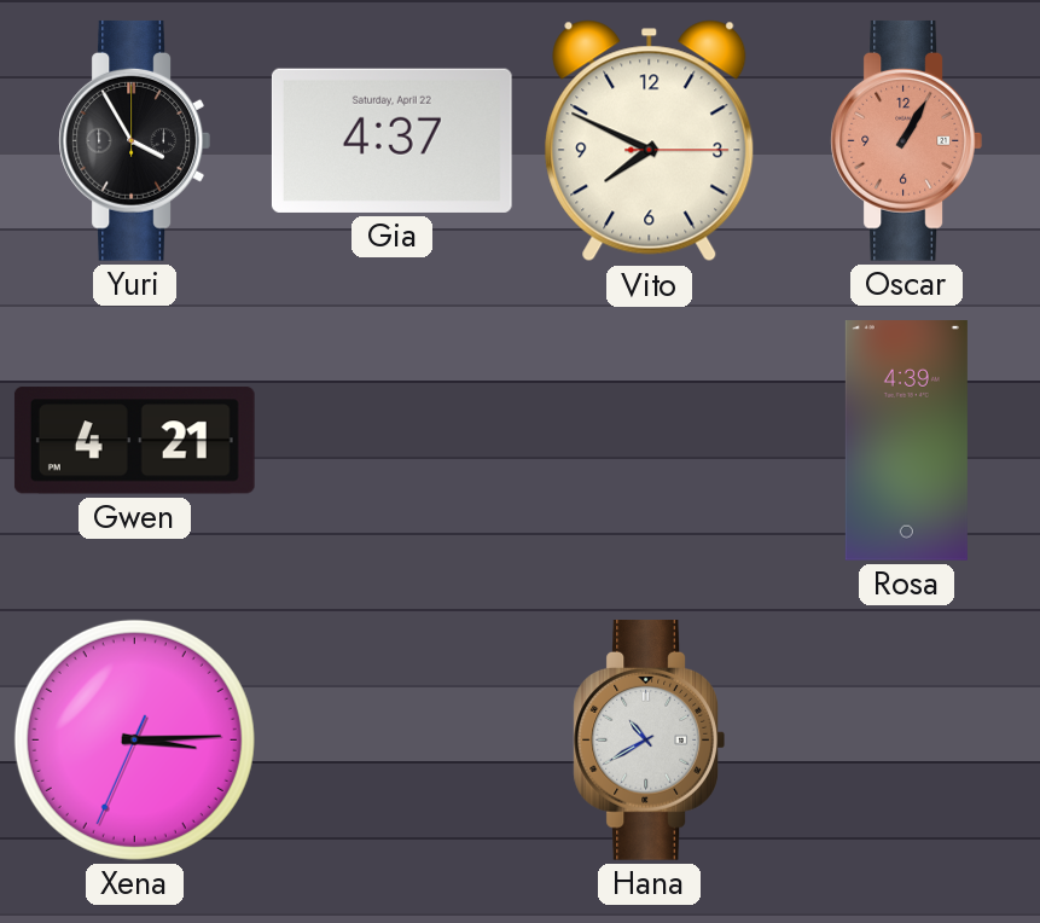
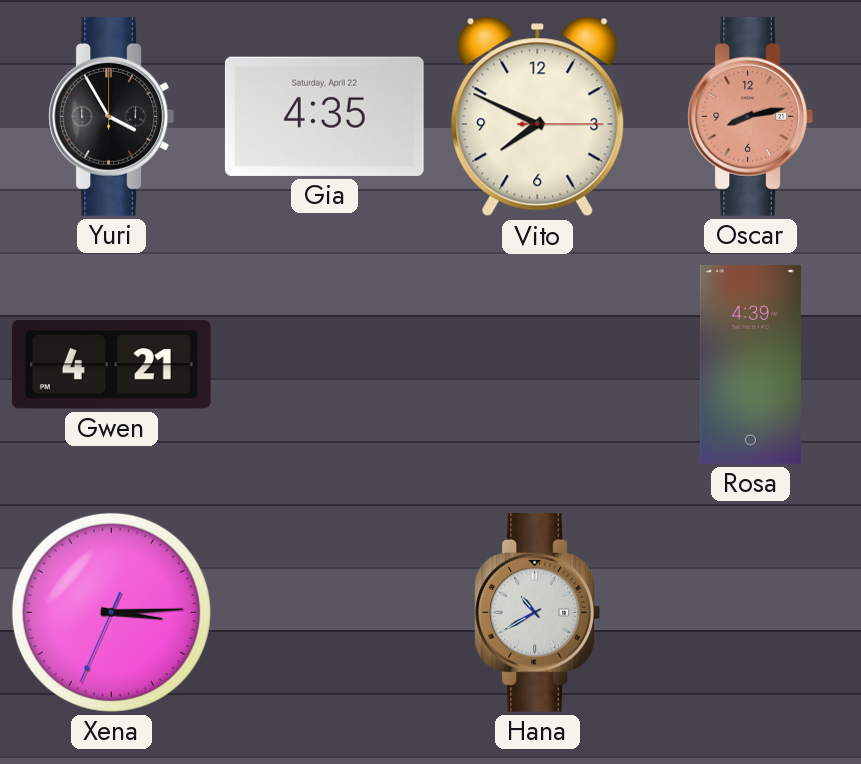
Gia: 4:37 -> 4:35
Oscar: 1:05 -> 8:13
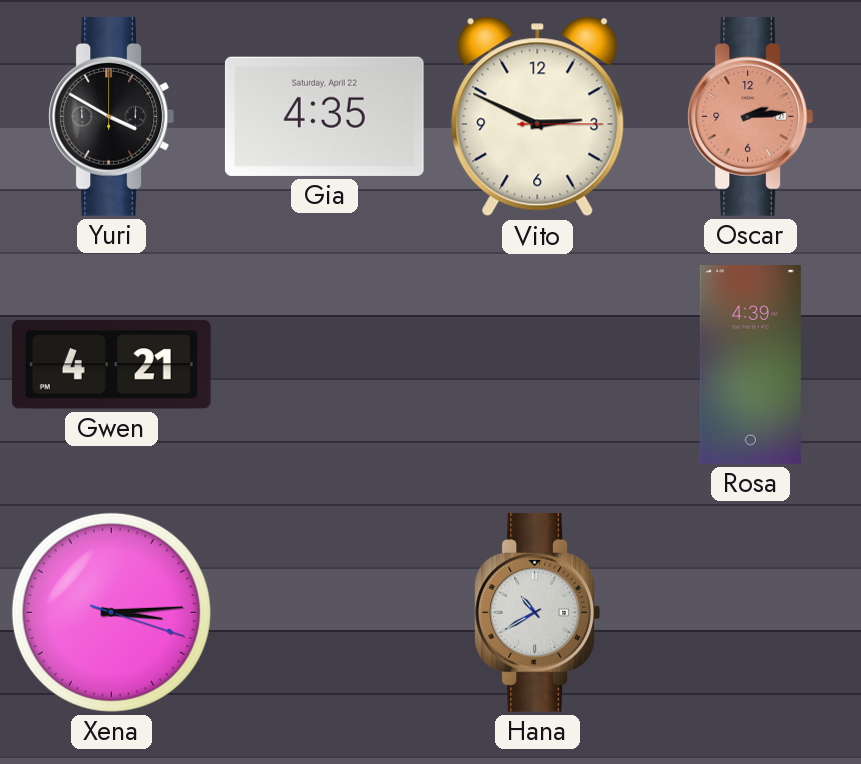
Yuri: 3:55 -> 3:50
Vito: 7:49 -> 2:49
Oscar: 8:13 -> 2:14
Xena: 3:14:34 -> 3:14:18
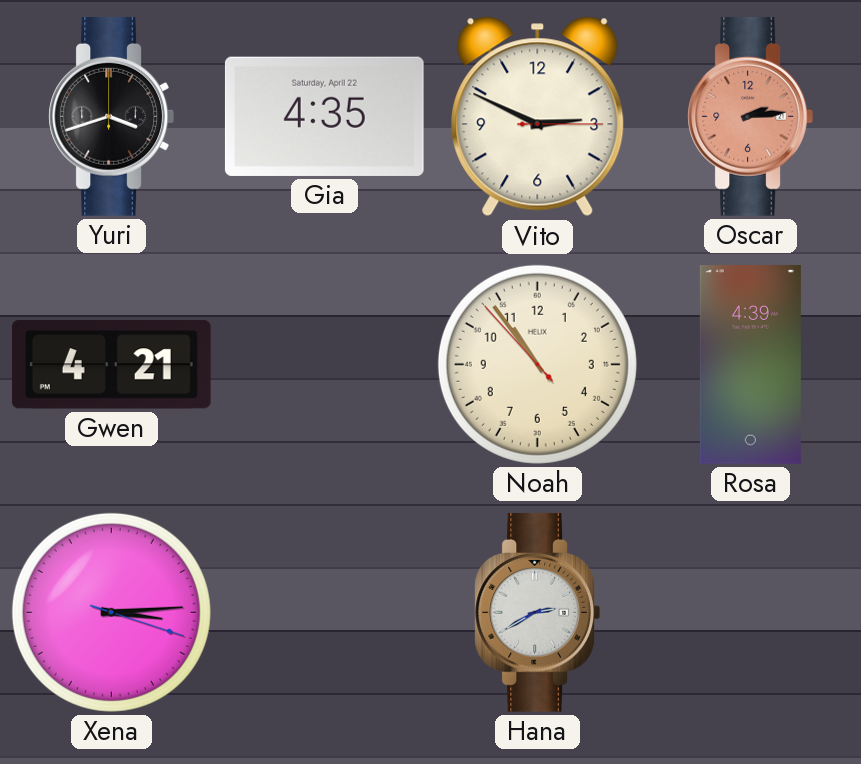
Yuri: 3:50 -> 3:42
Noah: none -> 10:53
Hana: 10:40 -> 2:40
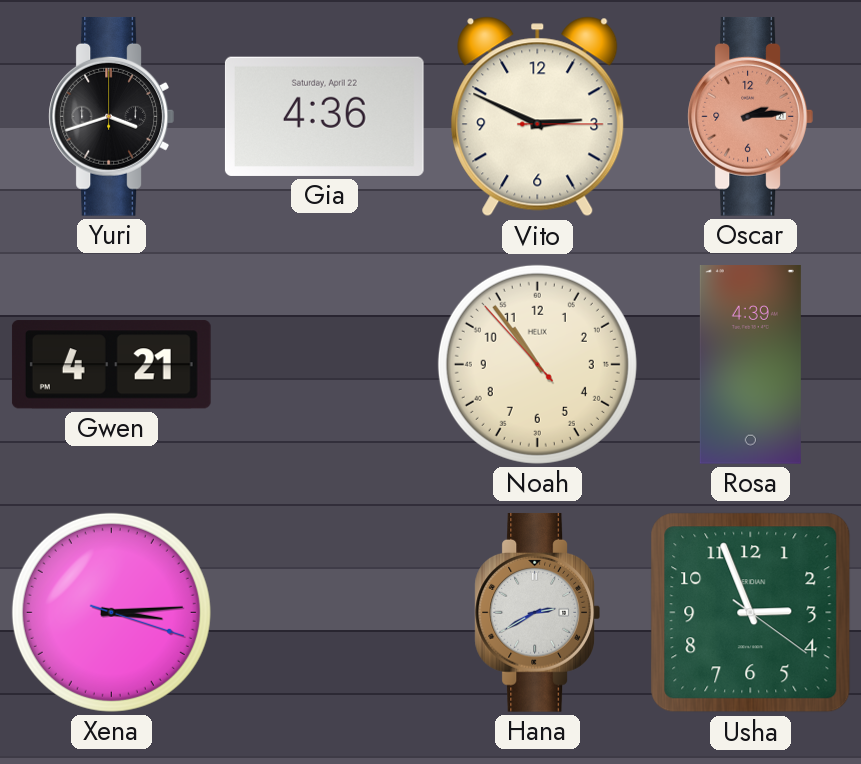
Gia: 4:35 -> 4:36
Usha: none -> 2:56
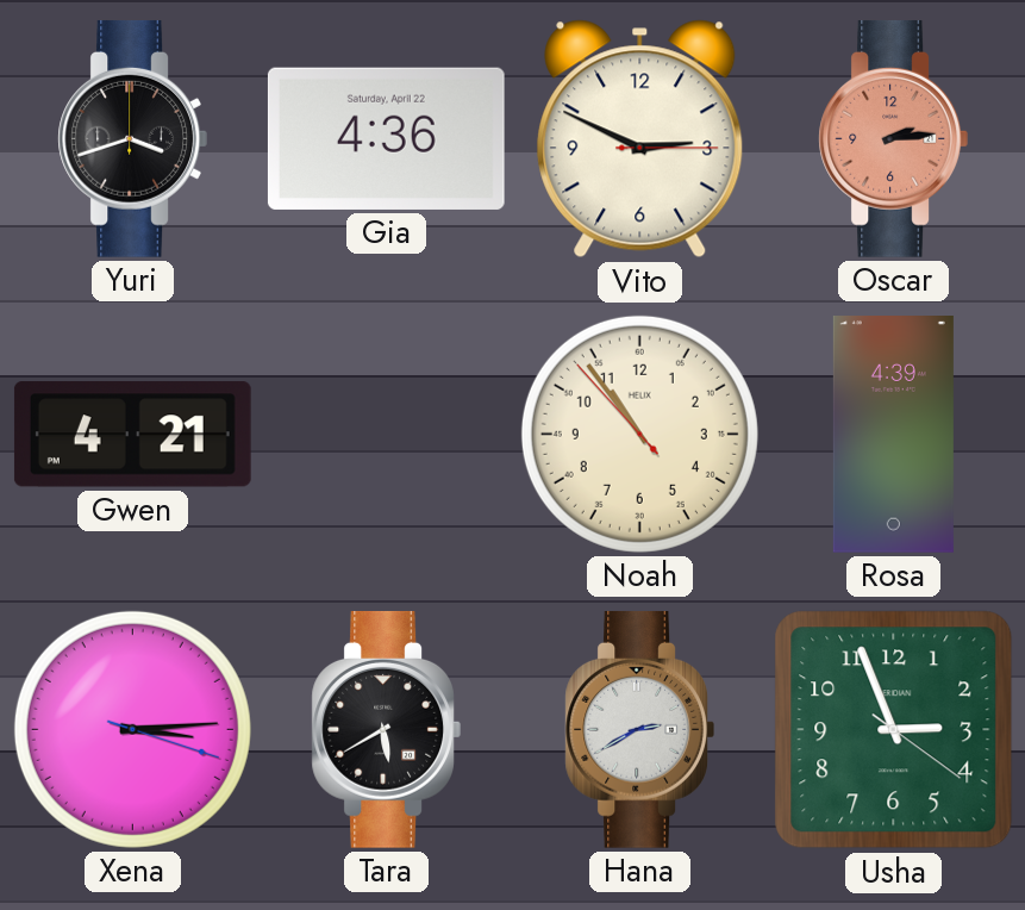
Tara: none -> 5:40
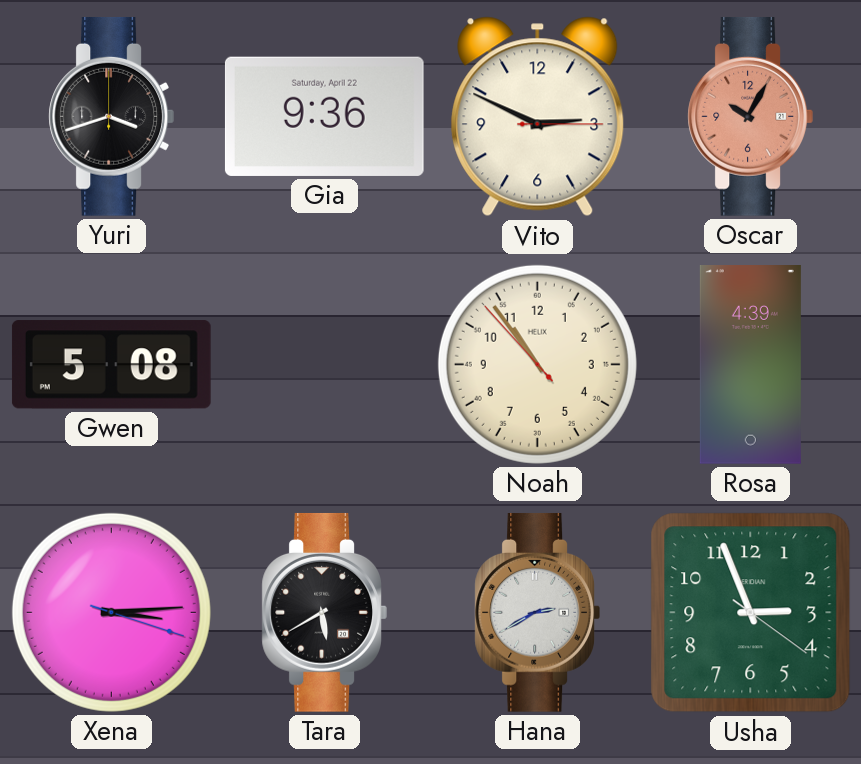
Gia: 4:36 -> 9:36
Oscar: 2:14 -> 10:05
Gwen: 4:21 -> 5:08
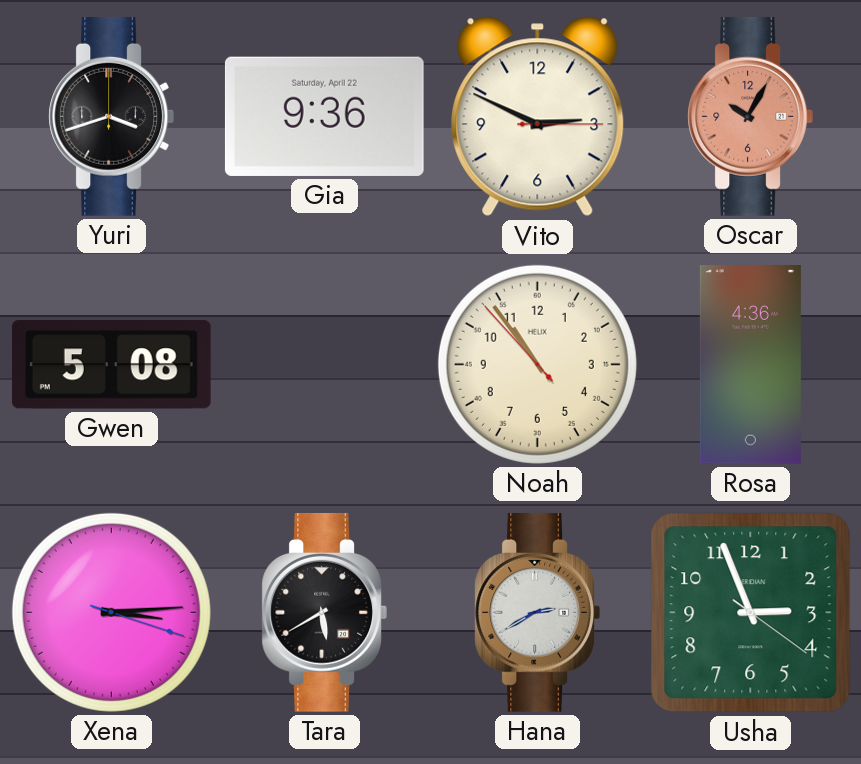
Rosa: 4:39 -> 4:36
